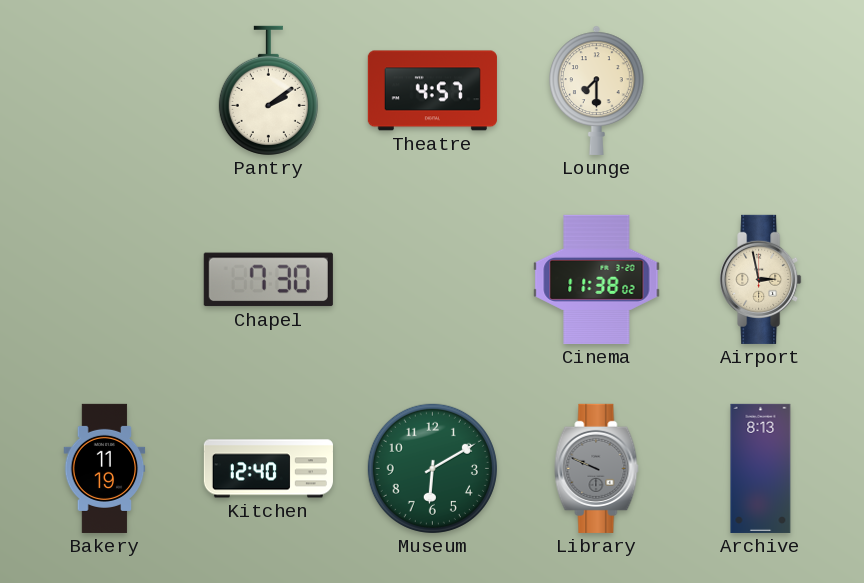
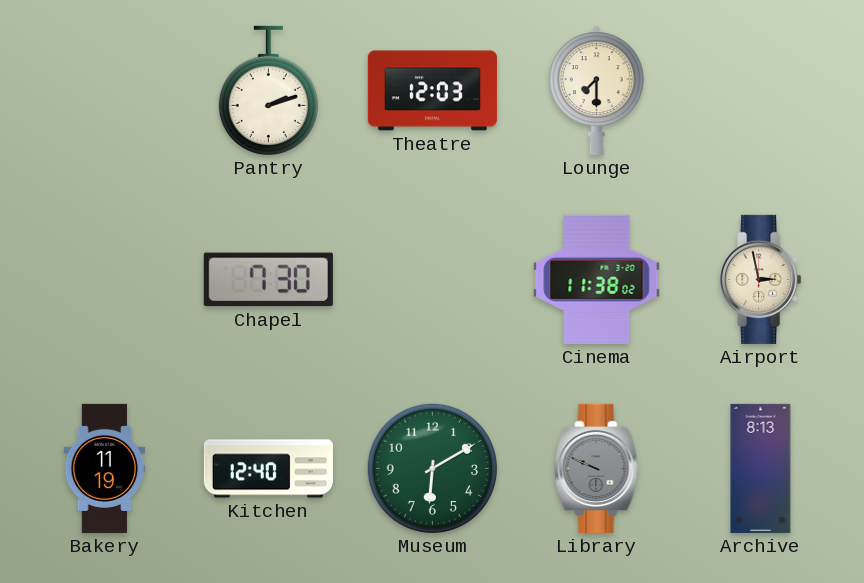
Pantry: 2:09 -> 2:12
Theatre: 4:57 -> 12:03
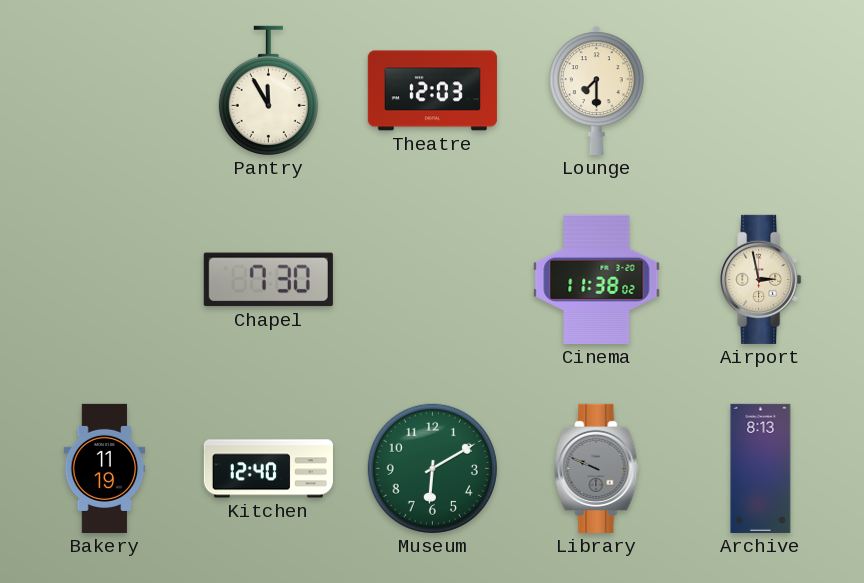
Pantry: 2:12 -> 11:55
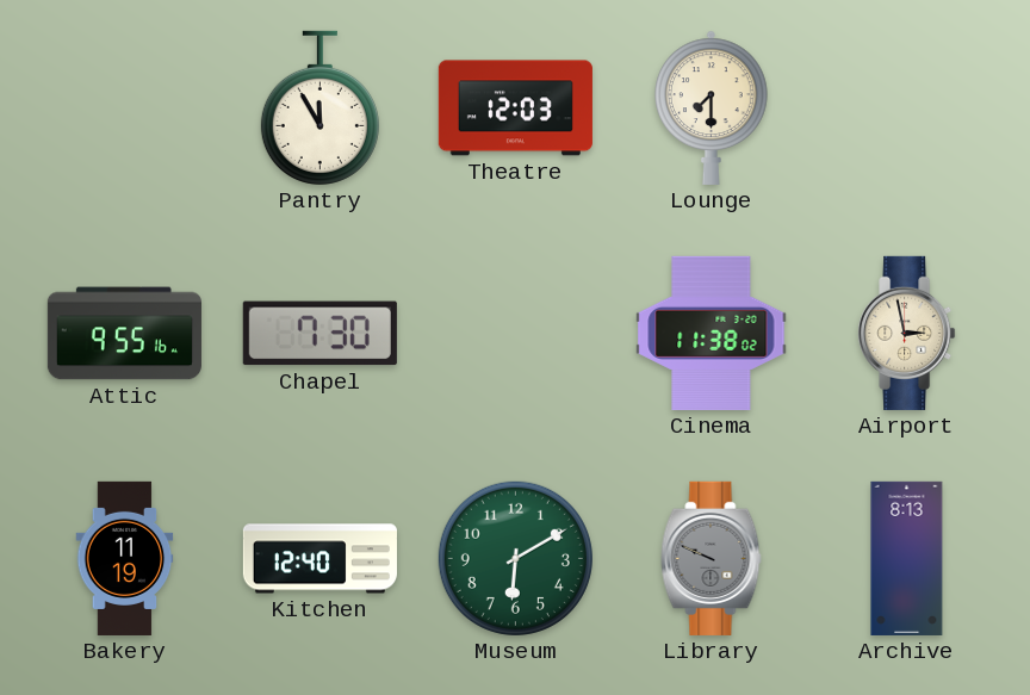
Attic: none -> 9:55
